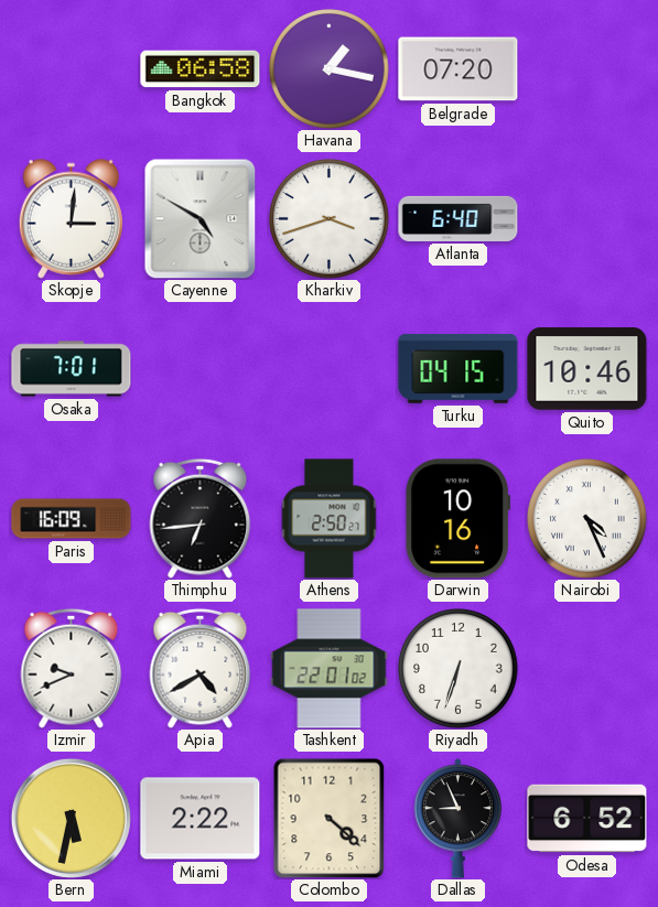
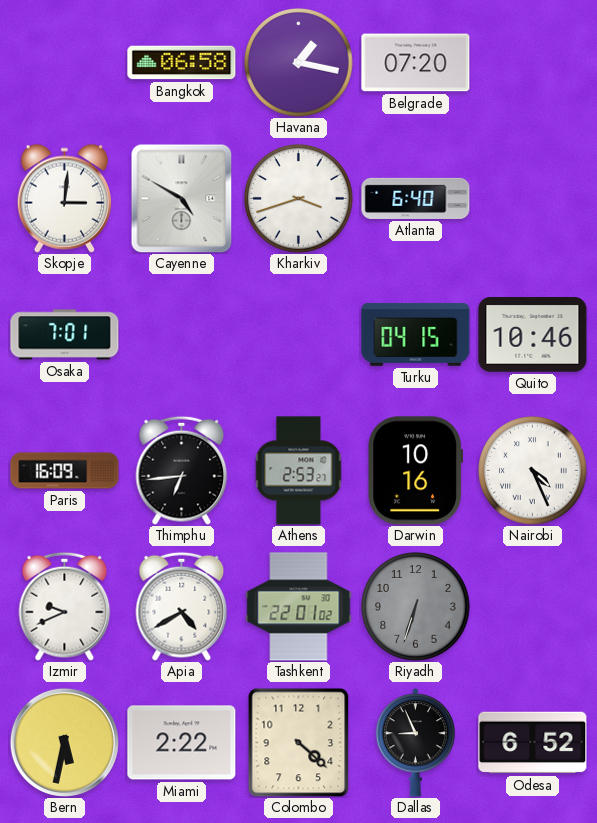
Athens: 2:50 -> 2:53
Riyadh dial: white -> grey
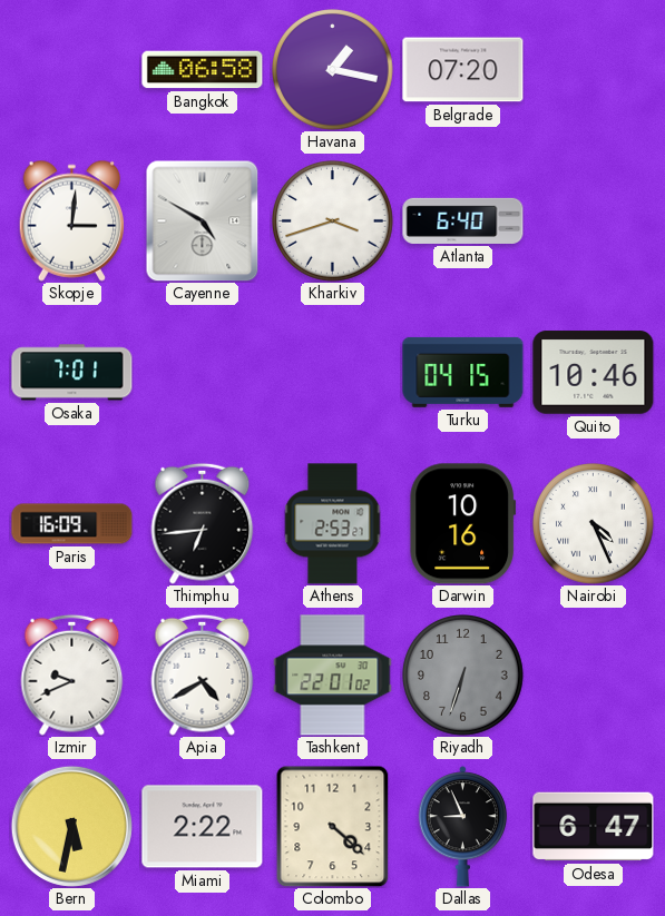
Odesa: 6:52 -> 6:47
